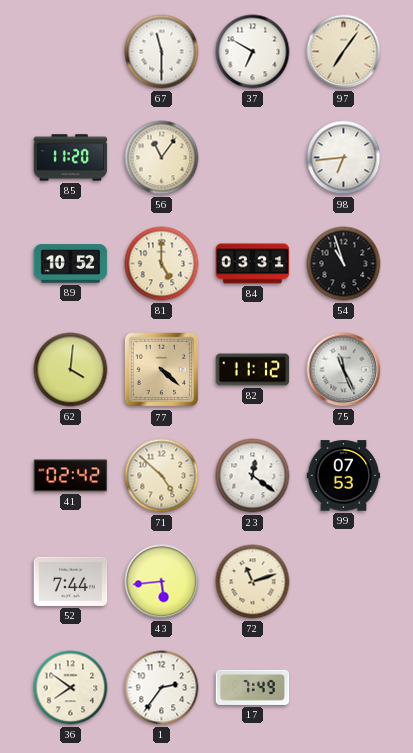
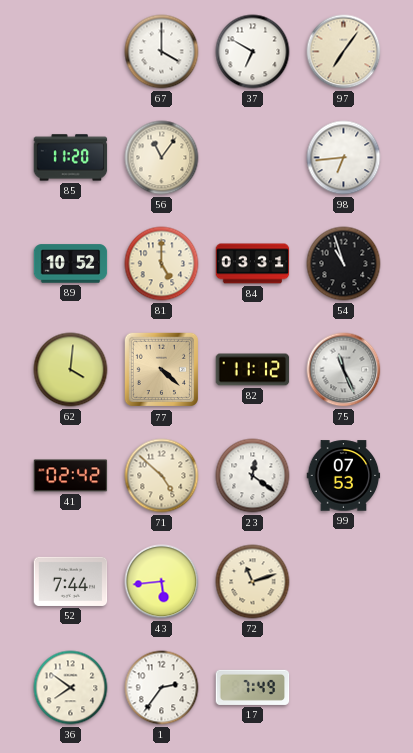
67: 11:30 -> 4:00
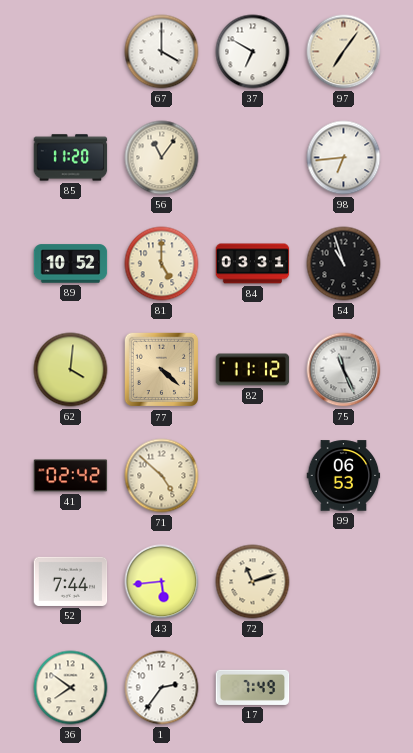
23: 12:21 -> none
99: 07:53 -> 06:53
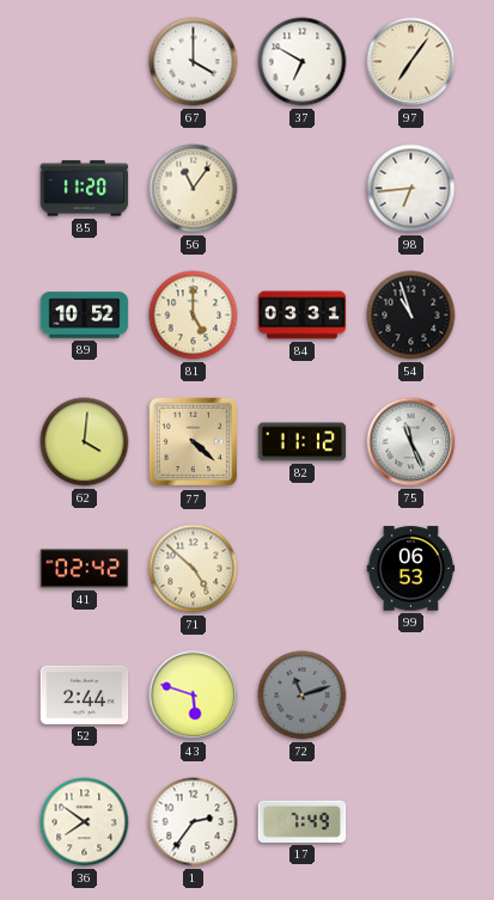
52: 7:44 -> 2:44
43: 5:44 -> 5:48
72 dial: cream -> grey
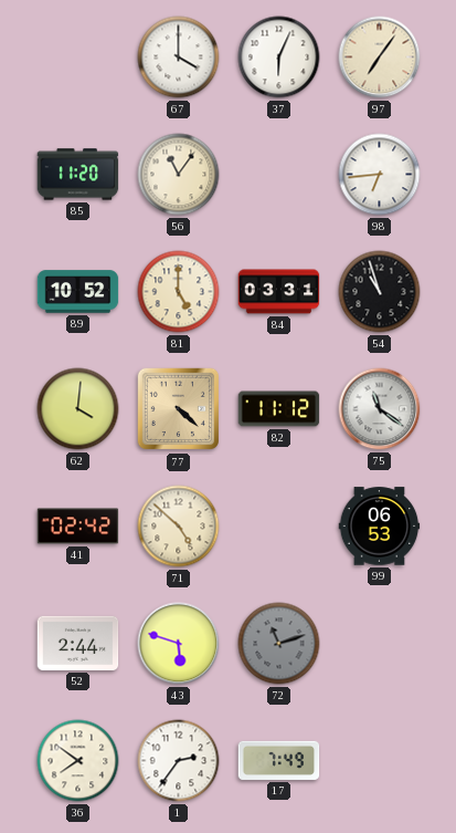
37: 6:50 -> 6:04
75: 11:26 -> 11:21
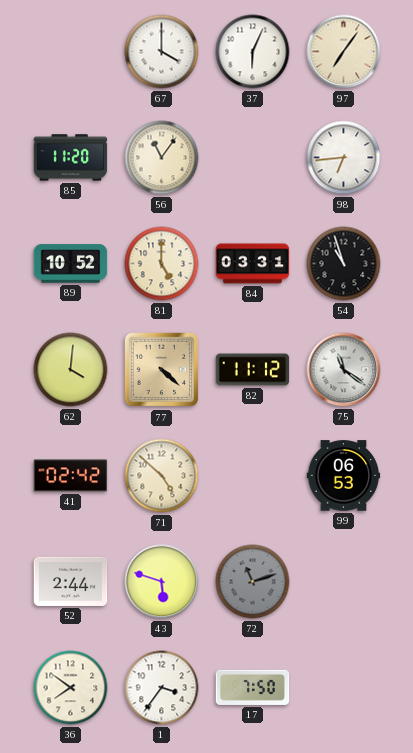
1: 2:36 -> 3:36
17: 7:49 -> 7:50
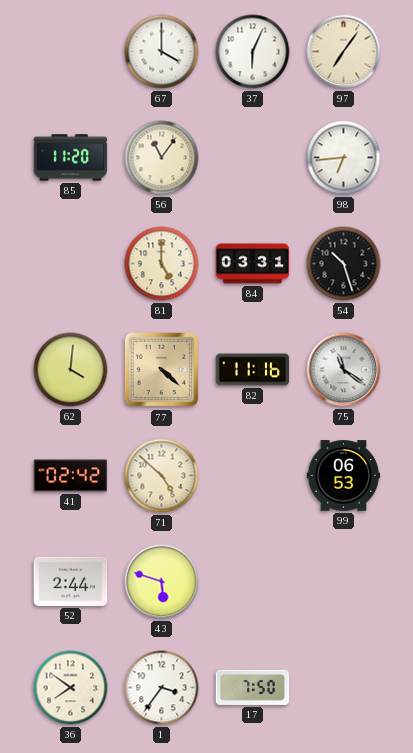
89: 10:52 -> none
54: 10:57 -> 10:27
82: 11:12 -> 11:16
72: 11:12 -> none
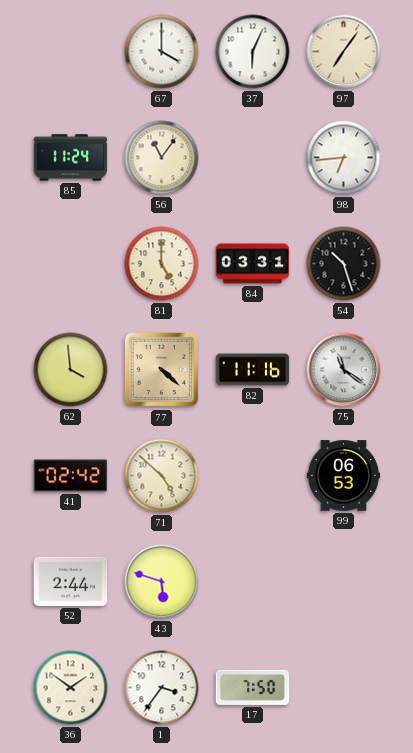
85: 11:20 -> 11:24
62: 4:01 -> 3:59
36: 7:51 -> 1:51
